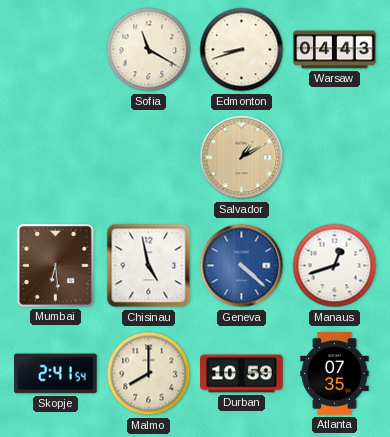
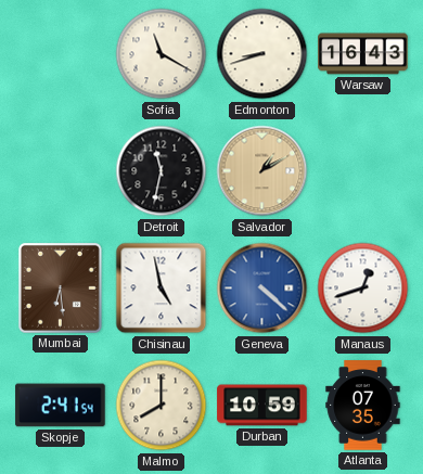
Warsaw: 04:43 -> 16:43
Detroit: none -> 11:32
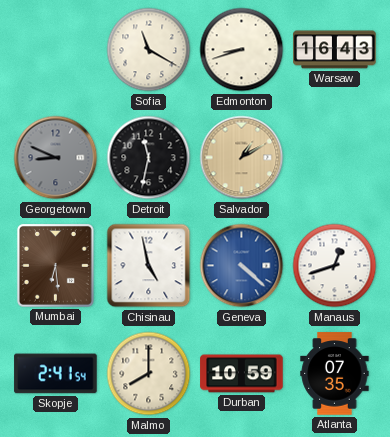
Georgetown: none -> 8:49
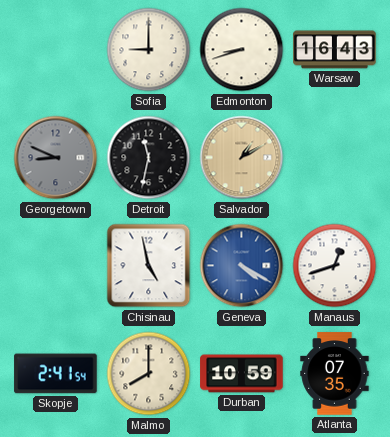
Sofia: 11:20 -> 9:00
Mumbai: 6:29 -> none
Geneva: 4:22 -> 4:20
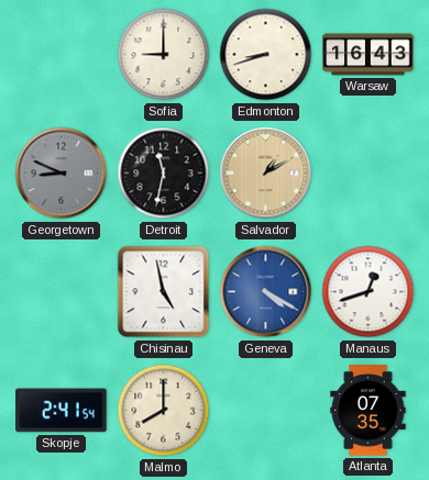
Durban: 10:59 -> none
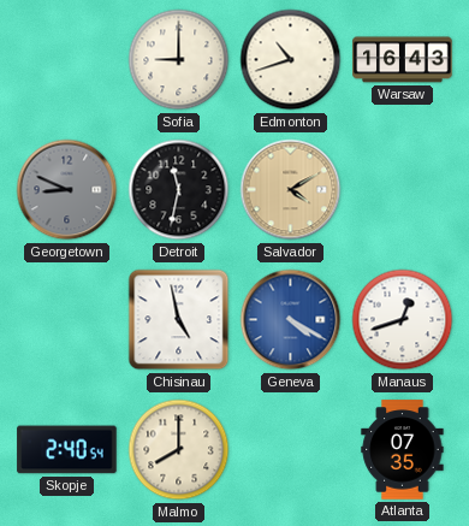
Edmonton: 8:42 -> 10:42
Salvador: 1:10 -> 4:10
Skopje: 2:41 -> 2:40
